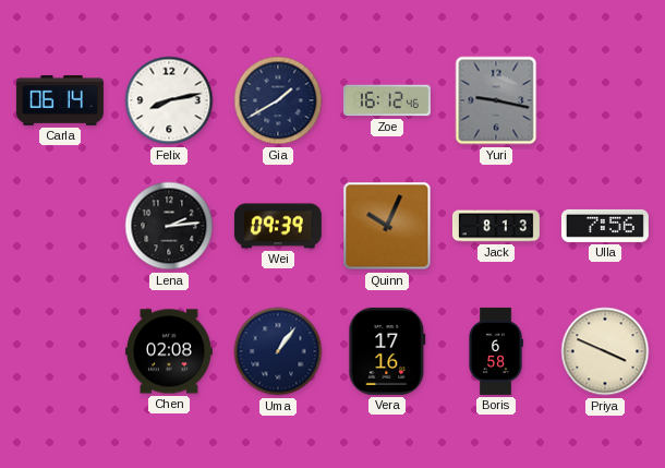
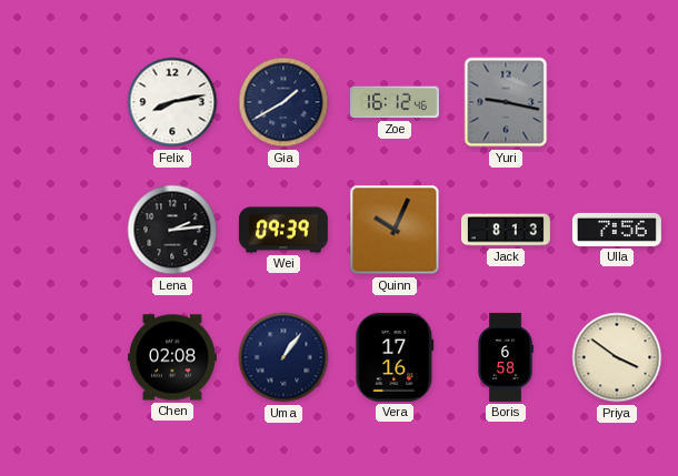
Carla: 06:14 -> none
Priya: 3:49 -> 3:51
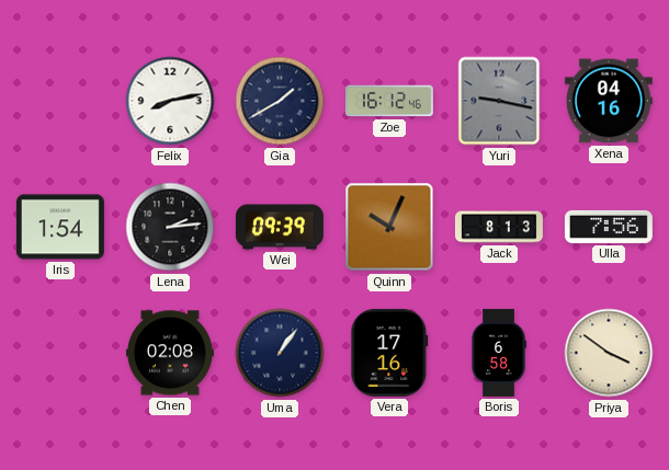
Xena: none -> 04:16
Iris: none -> 1:54
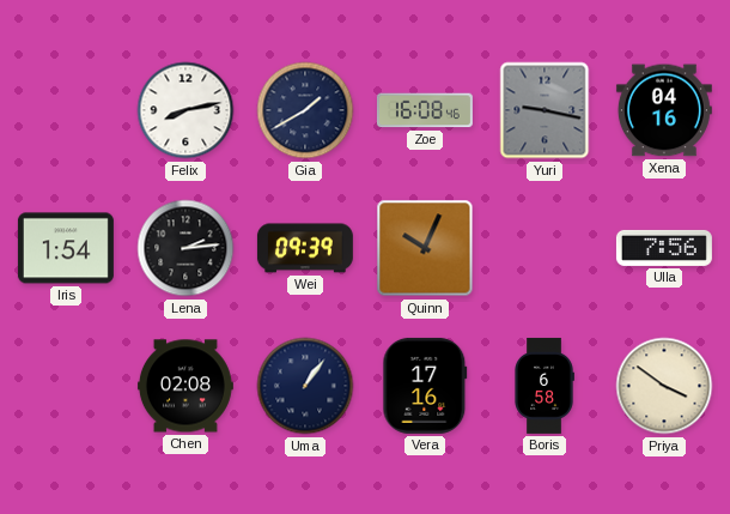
Zoe: 16:12 -> 16:08
Jack: 8:13 -> none
